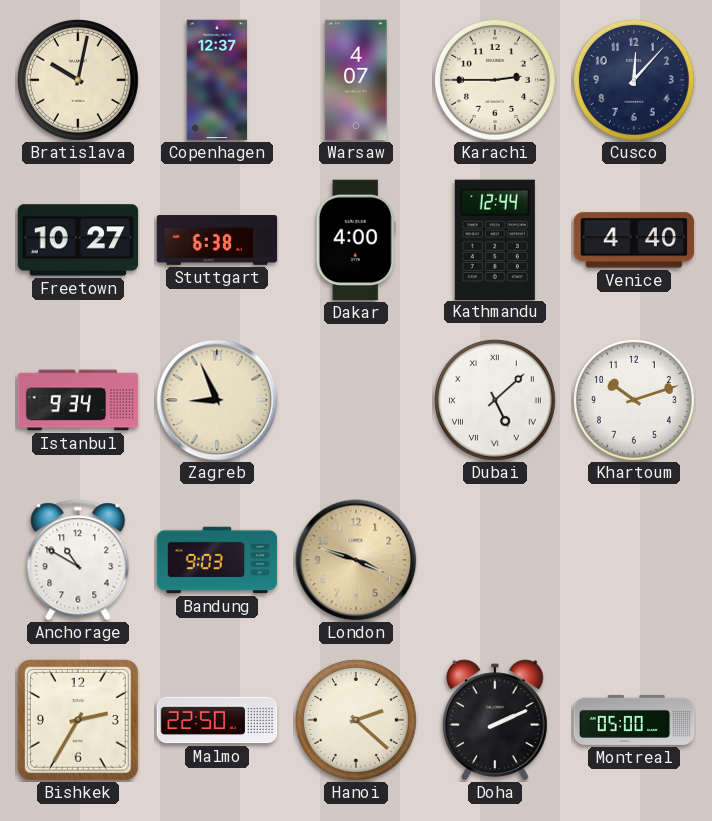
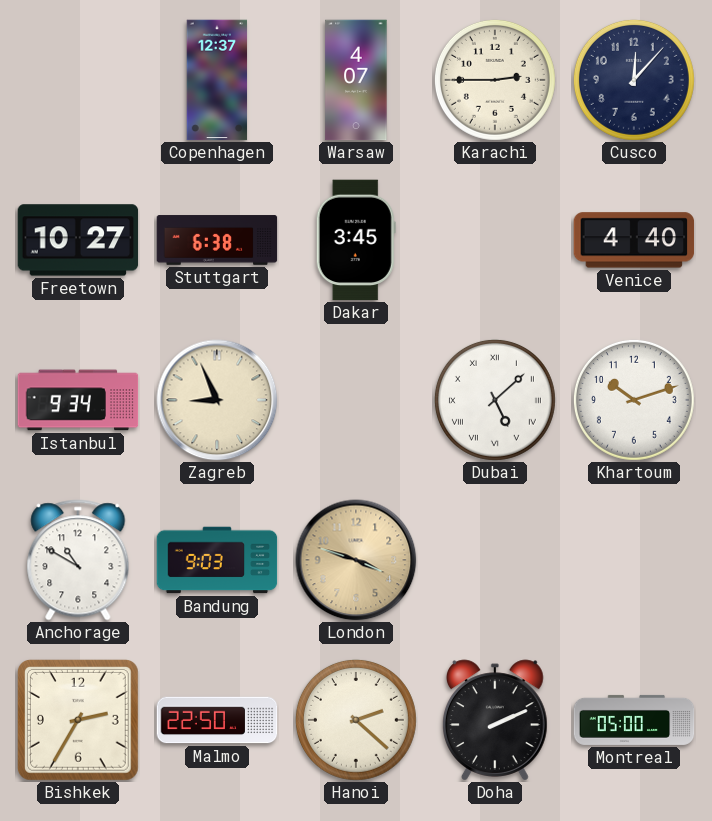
Bratislava: 10:02 -> none
Dakar: 4:00 -> 3:45
Kathmandu: 12:44 -> none
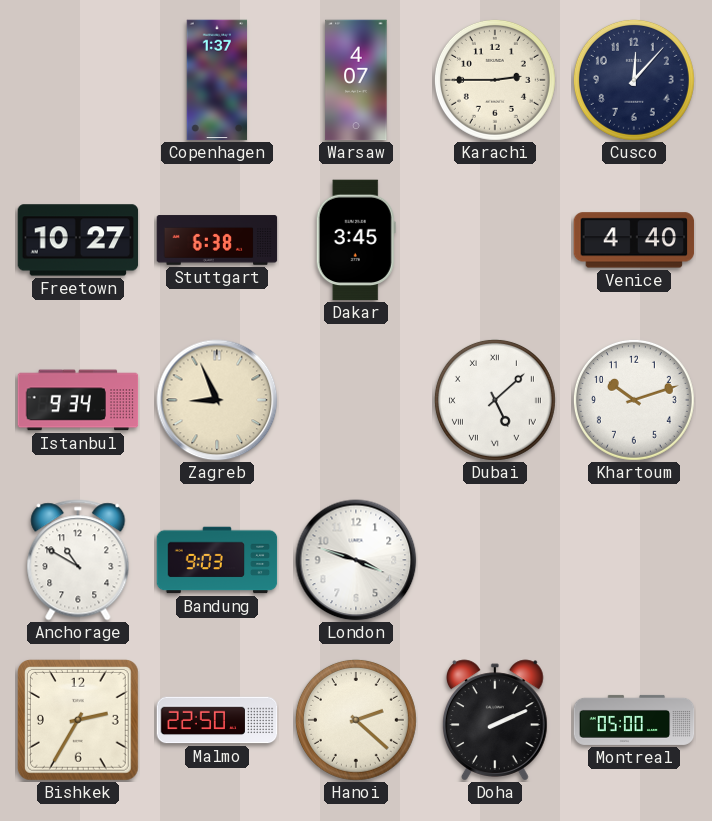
Copenhagen: 12:37 -> 1:37
London dial: champagne -> white
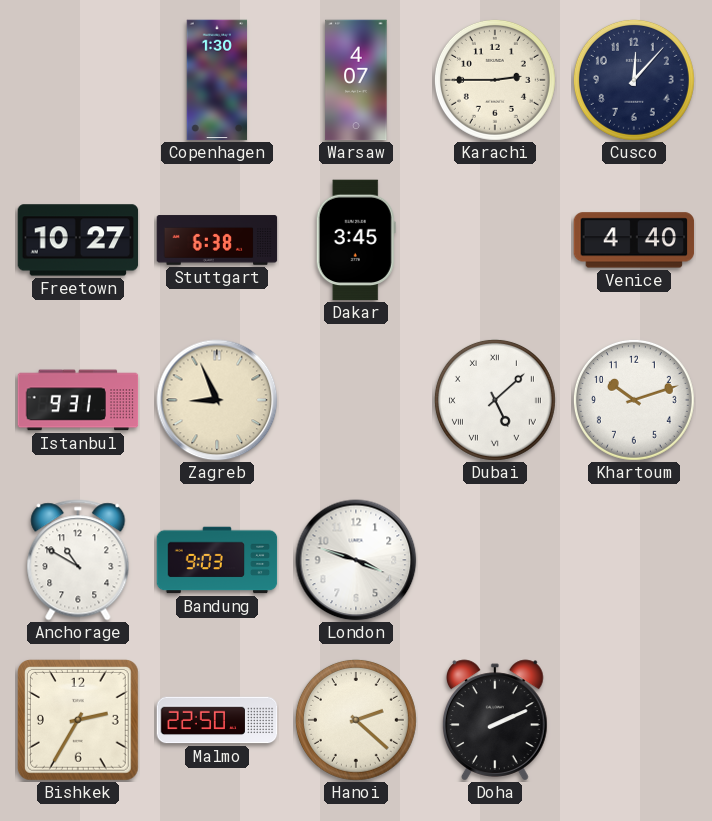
Copenhagen: 1:37 -> 1:30
Istanbul: 9:34 -> 9:31
Montreal: 05:00 -> none
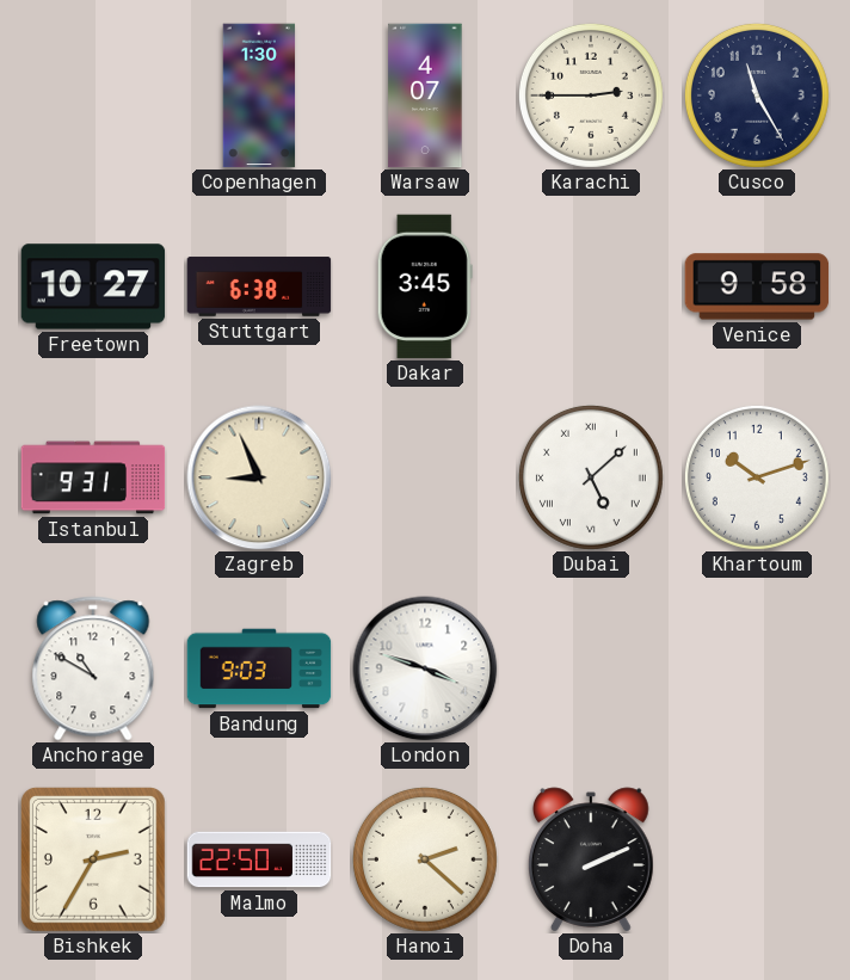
Cusco: 12:07 -> 11:25
Venice: 4:40 -> 9:58
